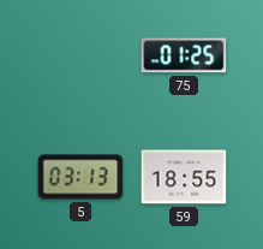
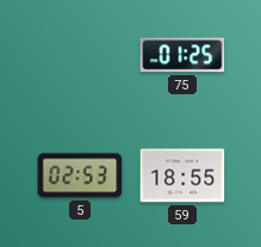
5: 03:13 -> 02:53
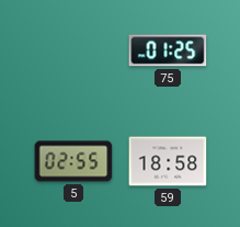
5: 02:53 -> 02:55
59: 18:55 -> 18:58
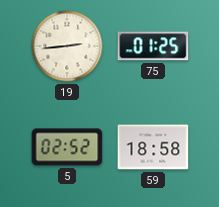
19: none -> 2:44
5: 02:55 -> 02:52
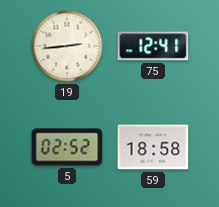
75: 01:25 -> 12:41
